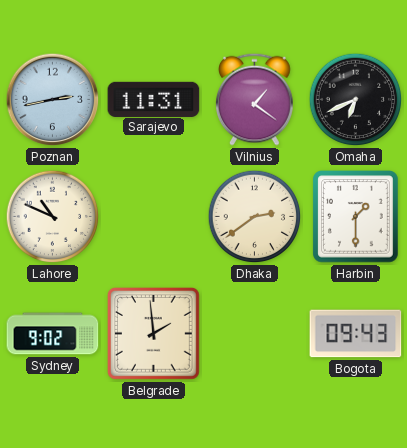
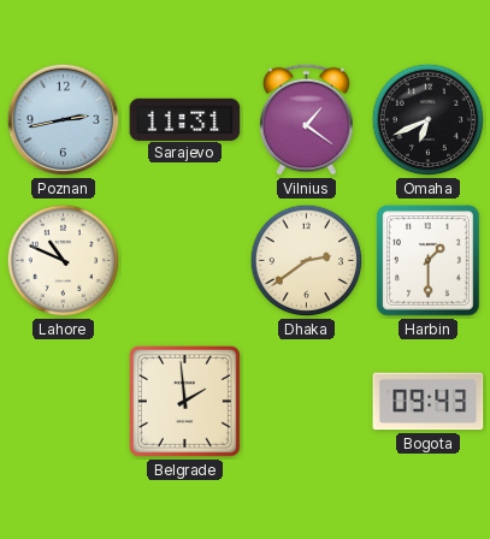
Sydney: 9:02 -> none
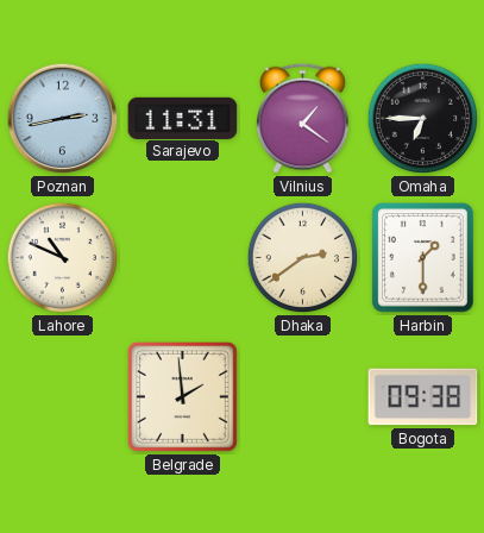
Omaha: 6:41 -> 6:45
Bogota: 09:43 -> 09:38
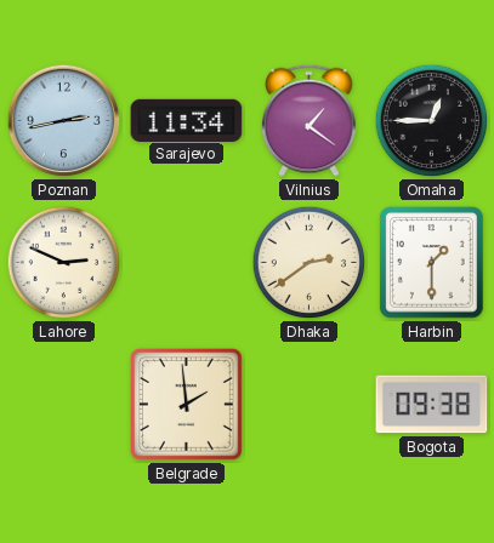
Sarajevo: 11:31 -> 11:34
Omaha: 6:45 -> 12:45
Lahore: 10:49 -> 2:49
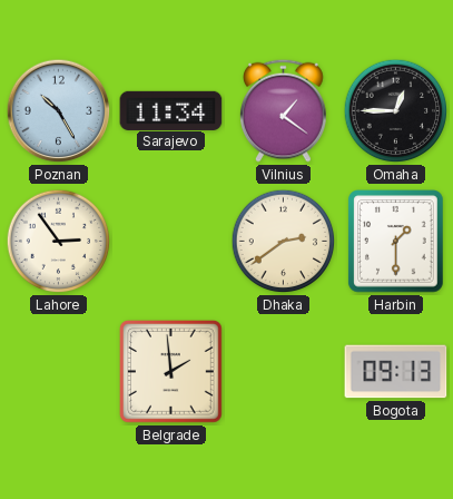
Poznan: 2:43 -> 10:25
Lahore: 2:49 -> 2:54
Bogota: 09:38 -> 09:13
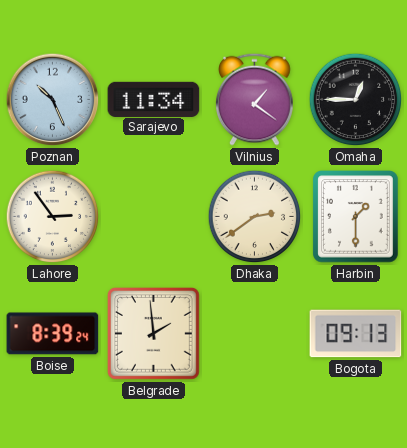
Poznan: 10:25 -> 10:26
Boise: none -> 8:39
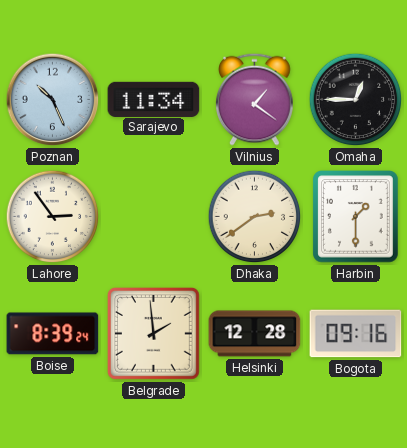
Helsinki: none -> 12:28
Bogota: 09:13 -> 09:16
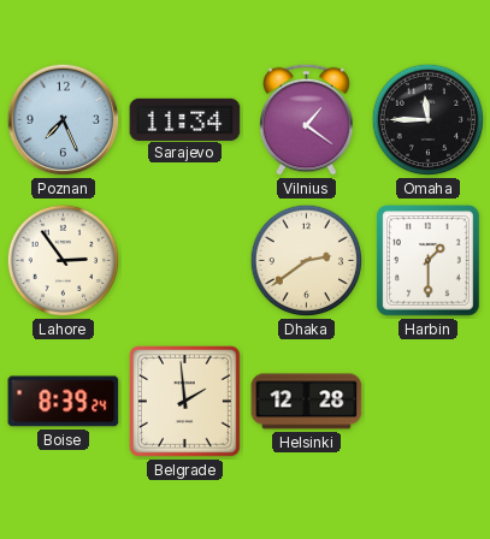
Poznan: 10:26 -> 7:26
Omaha: 12:45 -> 11:45
Bogota: 09:16 -> none
